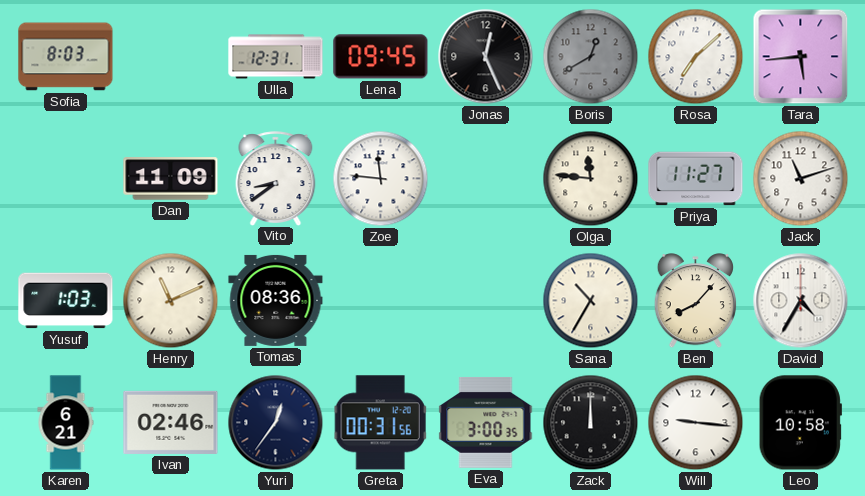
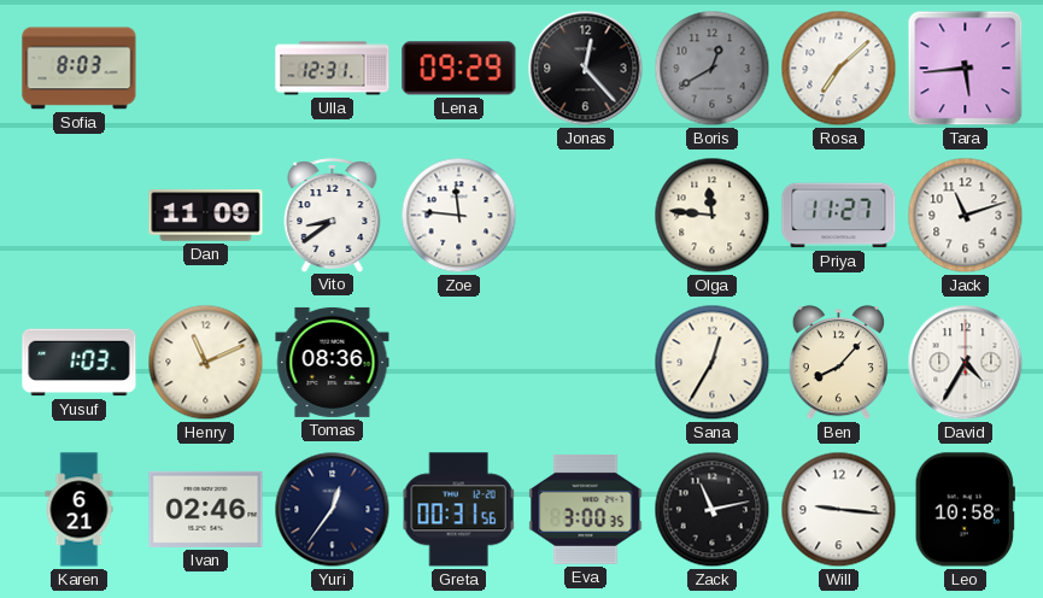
Lena: 09:45 -> 09:29
Jonas: 12:26 -> 12:23
Sana: 10:35 -> 12:35
Zack: 12:00 -> 11:13
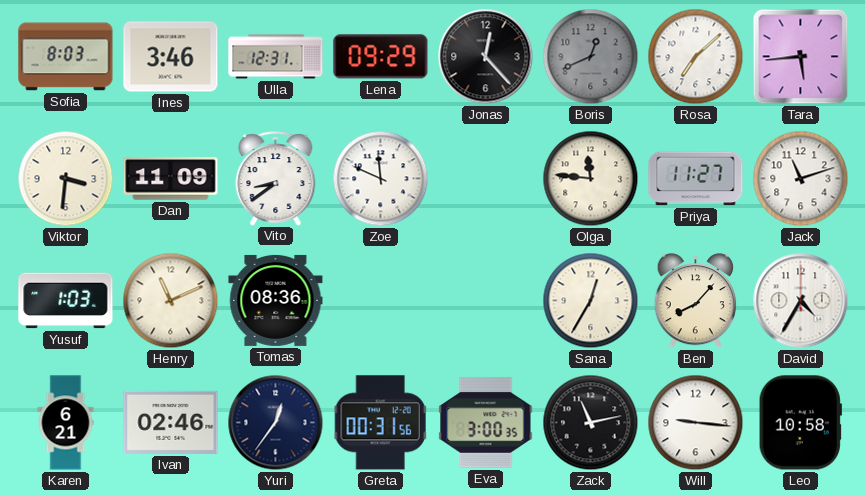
Ines: none -> 3:46
Boris: 12:40 -> 12:41
Viktor: none -> 3:31
Zoe: 11:46 -> 11:49
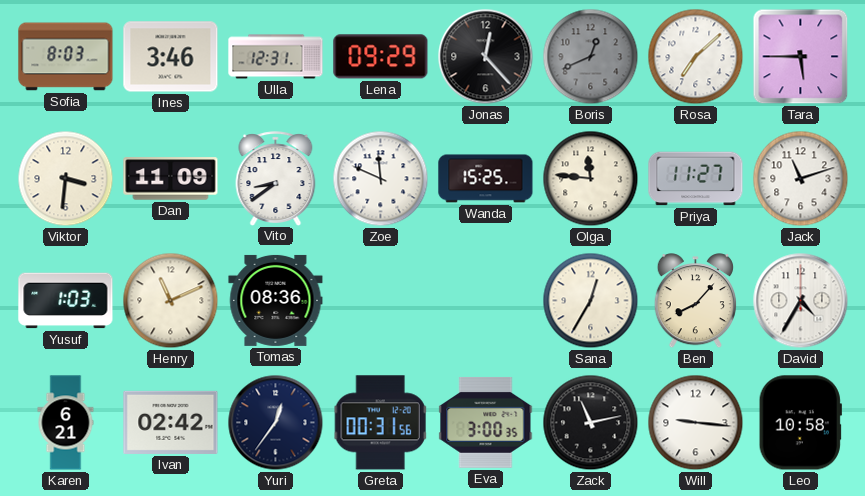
Tara: 5:44 -> 5:45
Wanda: none -> 15:25
Ivan: 02:46 -> 02:42
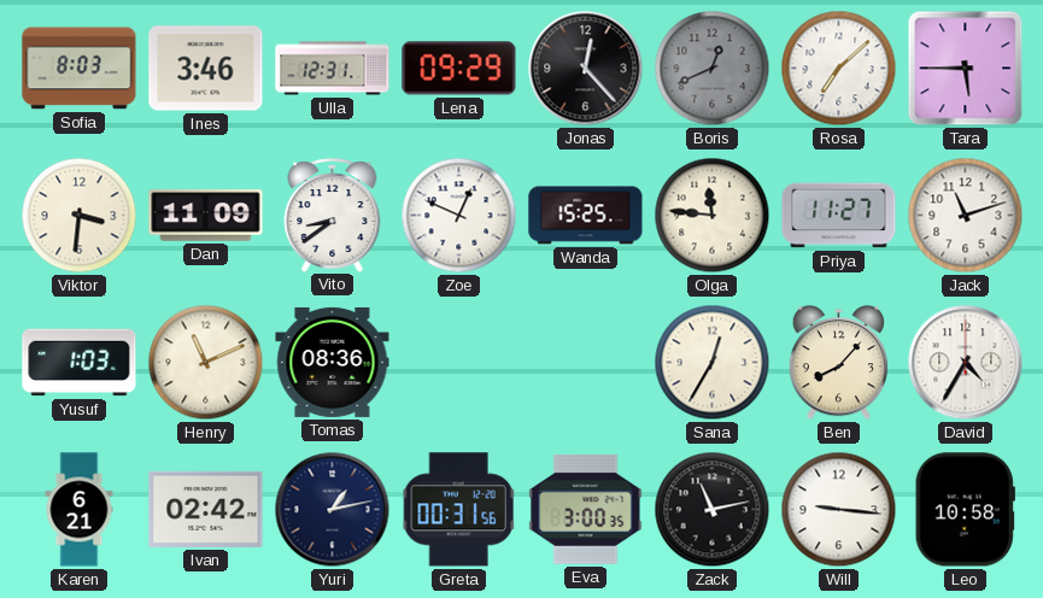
Zoe: 11:49 -> 12:49
Yuri: 12:36 -> 1:13
